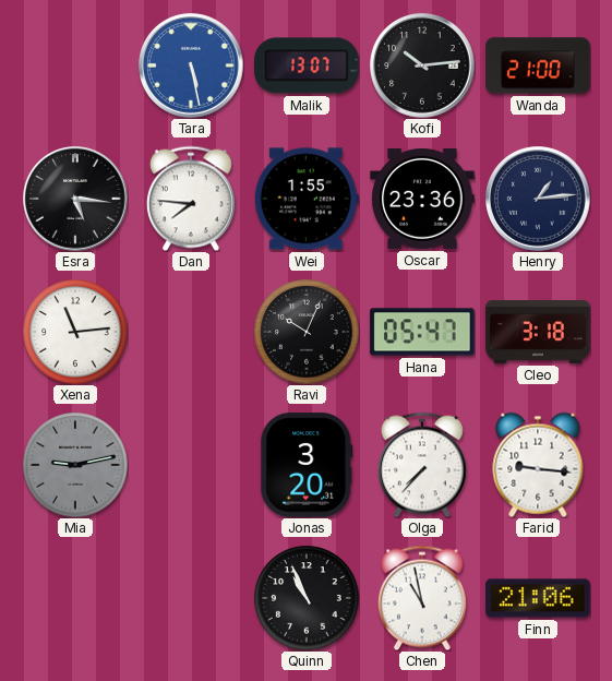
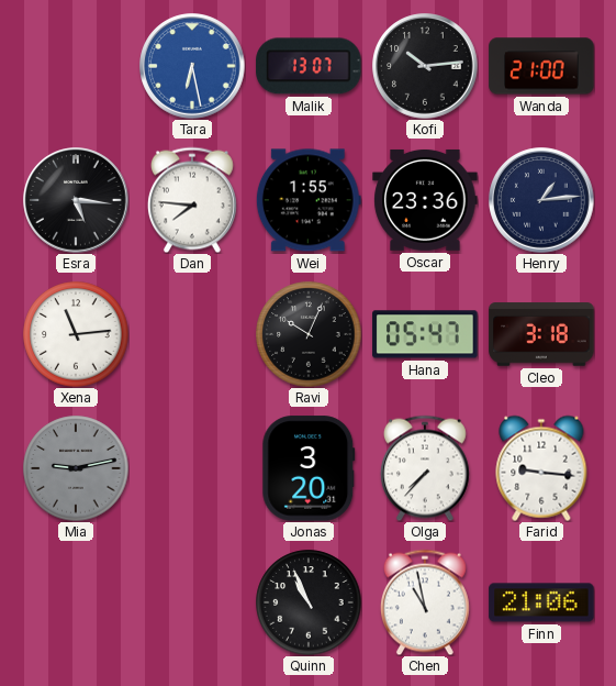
Tara: 5:28 -> 6:28
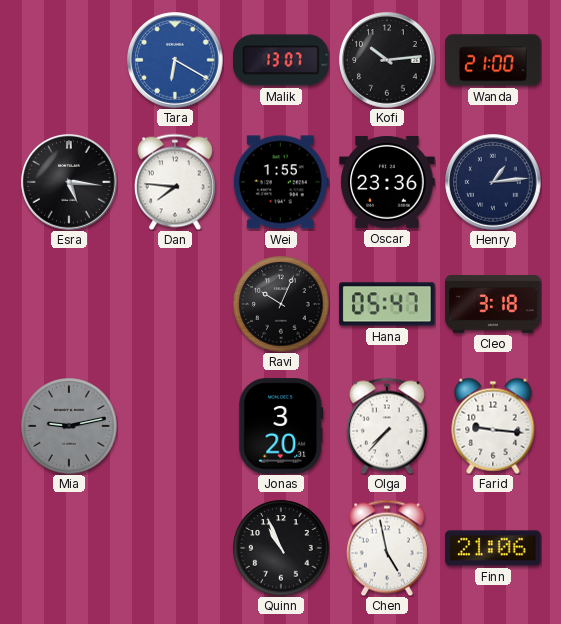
Tara: 6:28 -> 6:20
Xena: 11:14 -> none
Chen: 10:58 -> 4:58
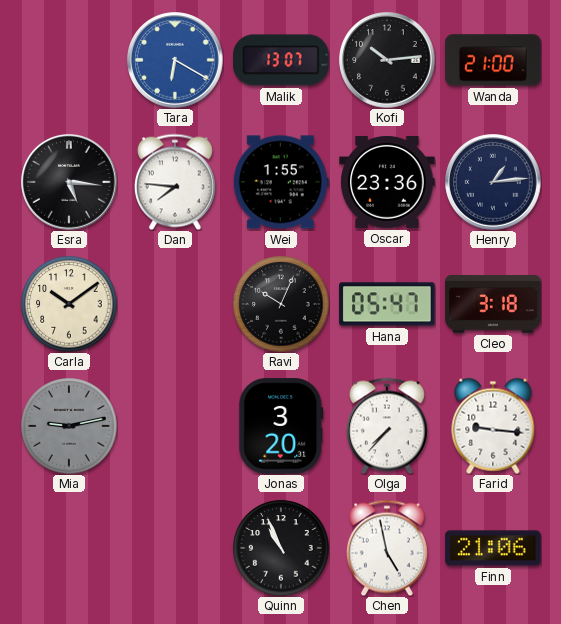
Carla: none -> 10:09
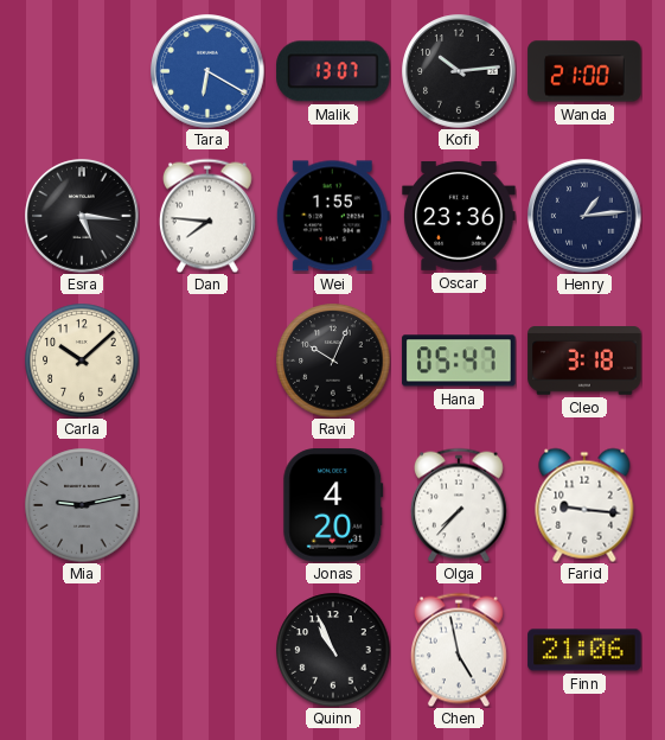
Carla: 10:09 -> 10:08
Jonas: 3:20 -> 4:20
